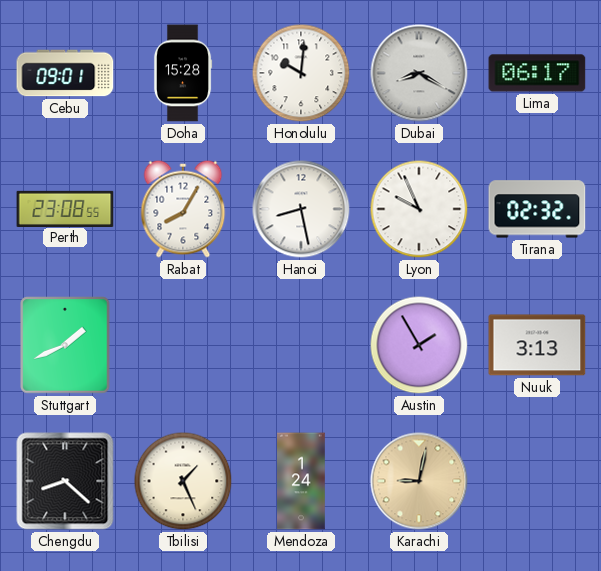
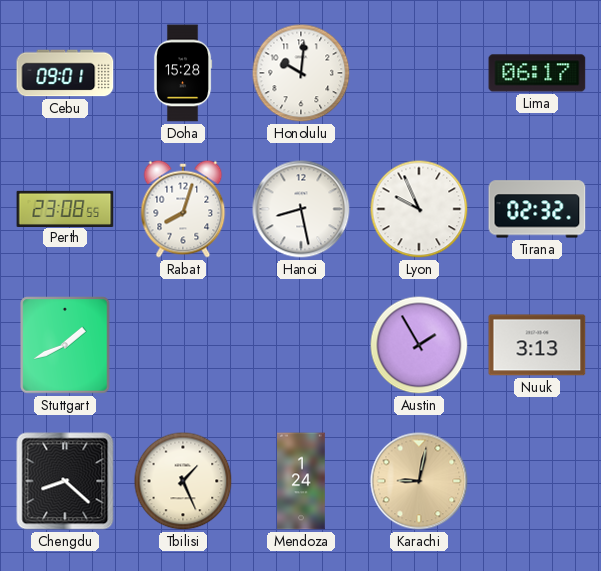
Dubai: 8:20 -> none
Rabat: 8:05 -> 8:03
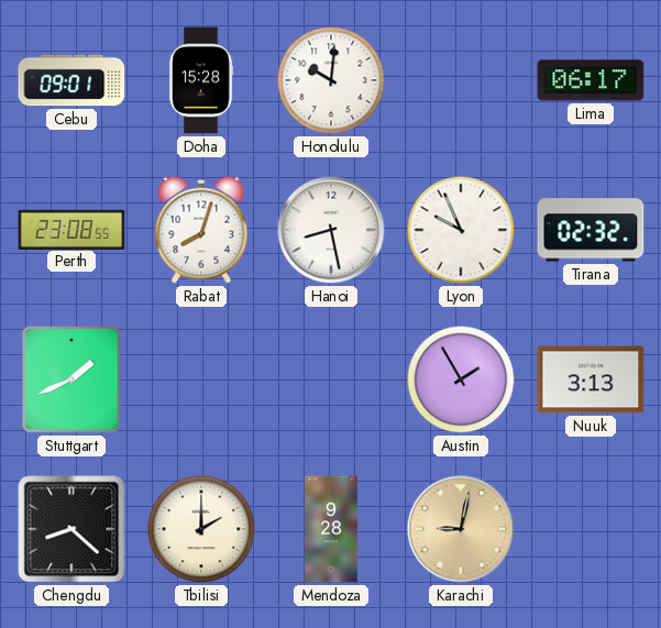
Tbilisi: 1:26 -> 2:00
Mendoza: 1:24 -> 9:28
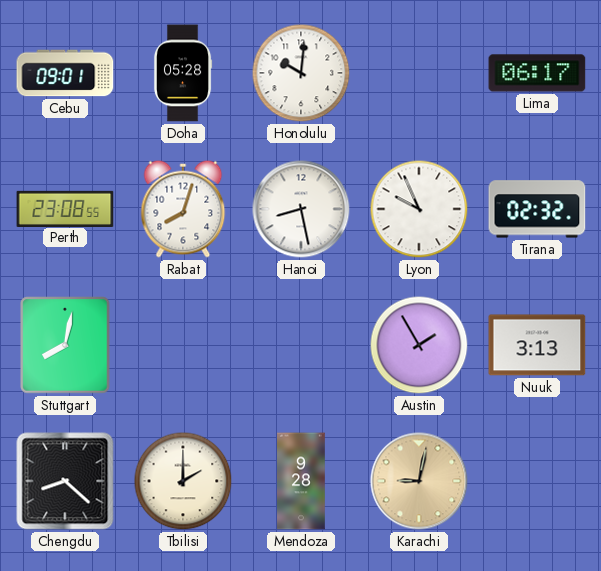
Doha: 15:28 -> 05:28
Stuttgart: 1:41 -> 8:02
